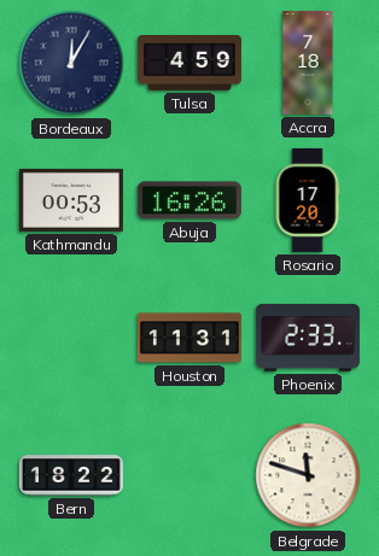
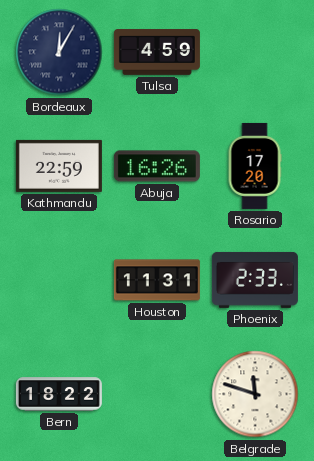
Accra: 7:18 -> none
Kathmandu: 00:53 -> 22:59
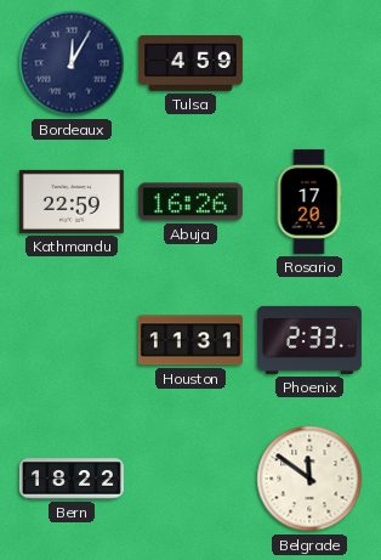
Belgrade: 11:48 -> 11:51
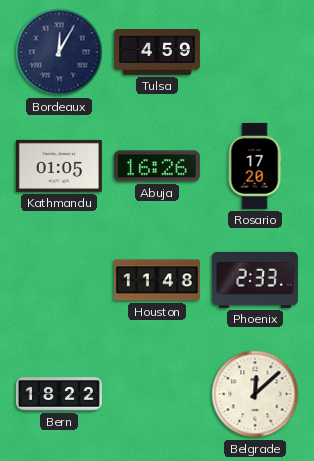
Kathmandu: 22:59 -> 01:05
Houston: 11:31 -> 11:48
Belgrade: 11:51 -> 12:08
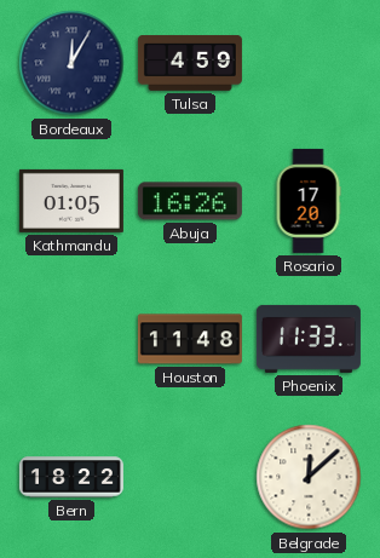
Phoenix: 2:33 -> 11:33
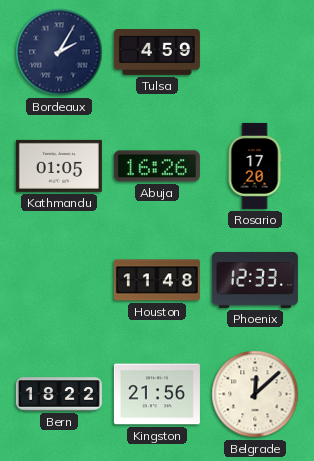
Bordeaux: 12:05 -> 2:05
Phoenix: 11:33 -> 12:33
Kingston: none -> 21:56
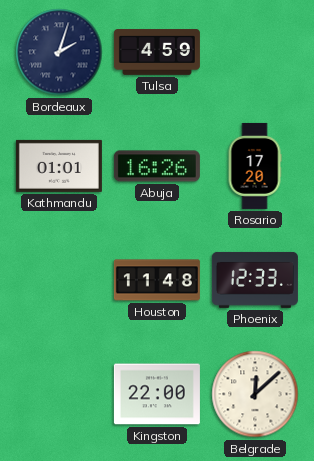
Bordeaux: 2:05 -> 2:03
Kathmandu: 01:05 -> 01:01
Bern: 18:22 -> none
Kingston: 21:56 -> 22:00
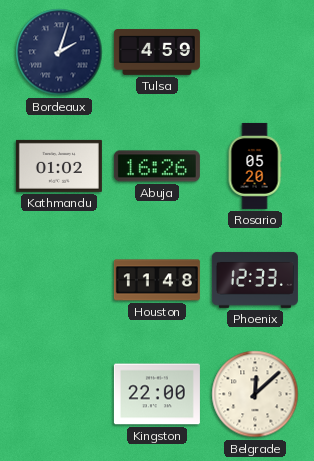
Kathmandu: 01:01 -> 01:02
Rosario: 17:20 -> 05:20
